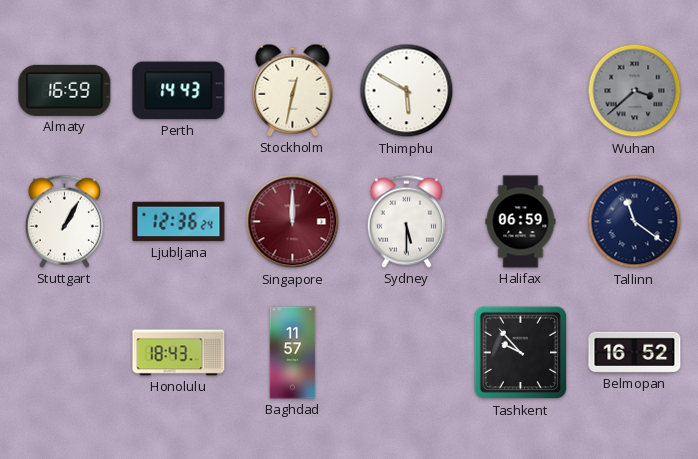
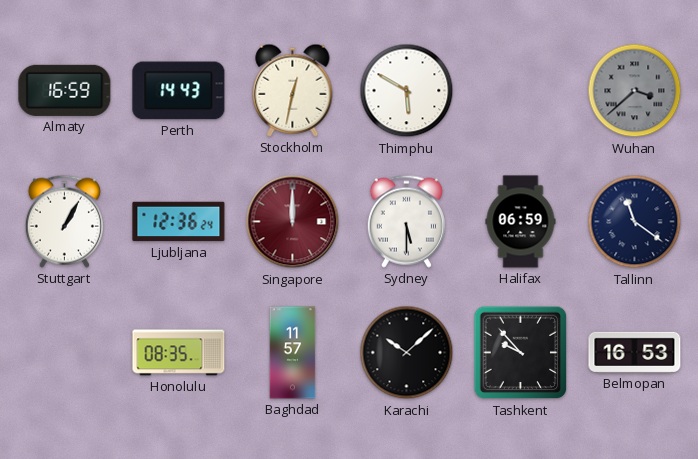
Honolulu: 18:43 -> 08:35
Karachi: none -> 10:08
Belmopan: 16:52 -> 16:53
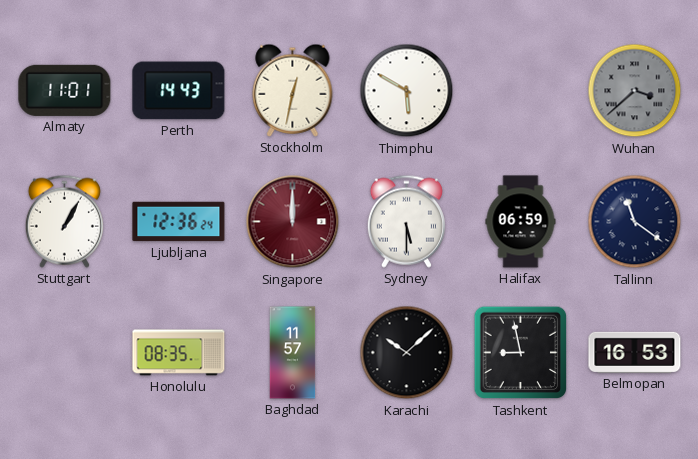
Almaty: 16:59 -> 11:01
Tashkent: 9:53 -> 8:58
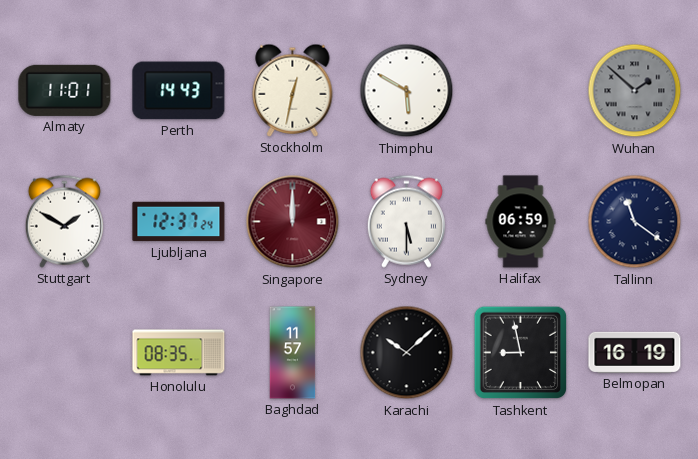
Wuhan: 3:38 -> 1:52
Stuttgart: 1:05 -> 1:50
Ljubljana: 12:36 -> 12:37
Belmopan: 16:53 -> 16:19
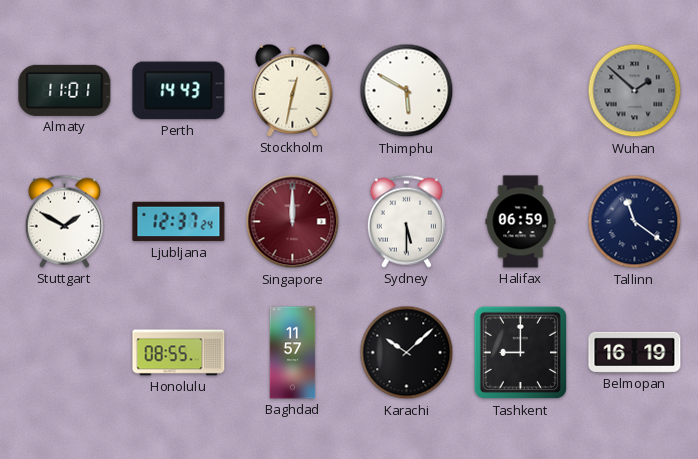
Honolulu: 08:35 -> 08:55
Tashkent: 8:58 -> 9:00
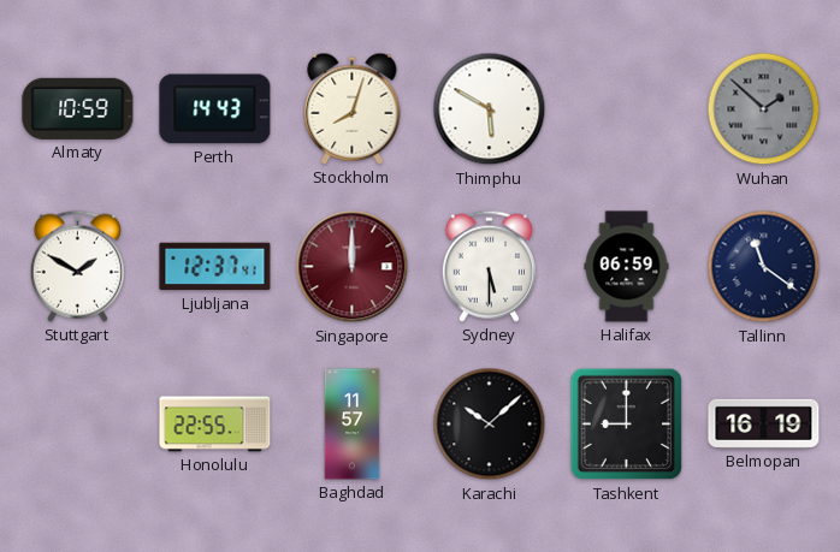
Almaty: 11:01 -> 10:59
Stockholm: 12:32 -> 8:03
Ljubljana: 12:37:24 -> 12:37:41
Honolulu: 08:55 -> 22:55
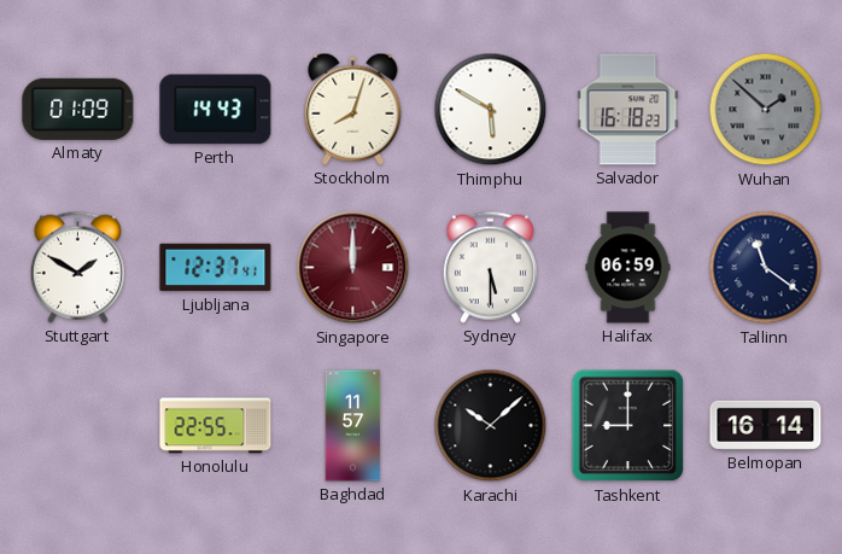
Almaty: 10:59 -> 01:09
Salvador: none -> 16:18
Belmopan: 16:19 -> 16:14
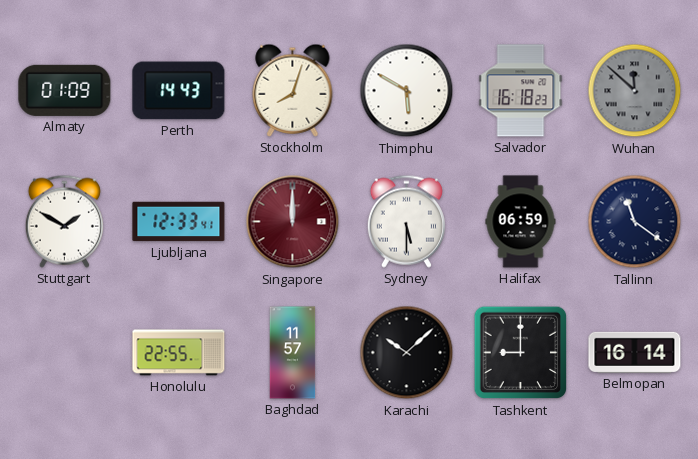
Wuhan: 1:52 -> 11:52
Ljubljana: 12:37 -> 12:33
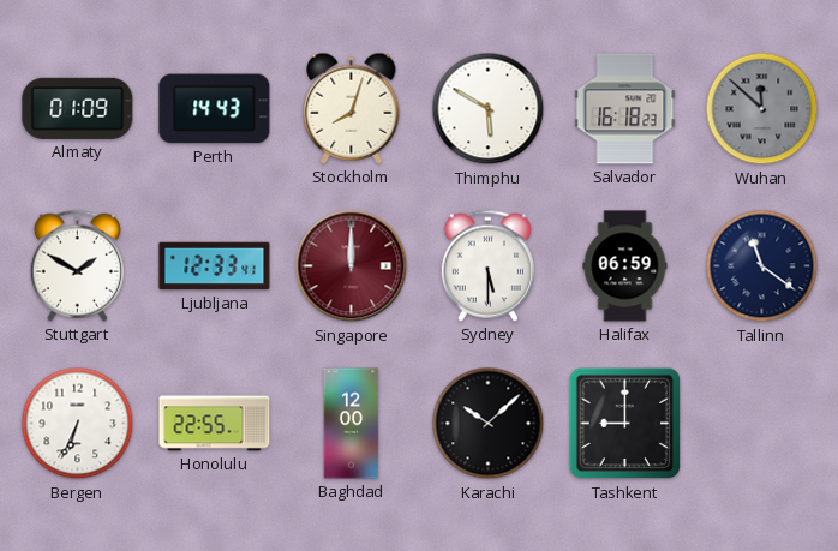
Bergen: none -> 6:34
Baghdad: 11:57 -> 12:00
Belmopan: 16:14 -> none
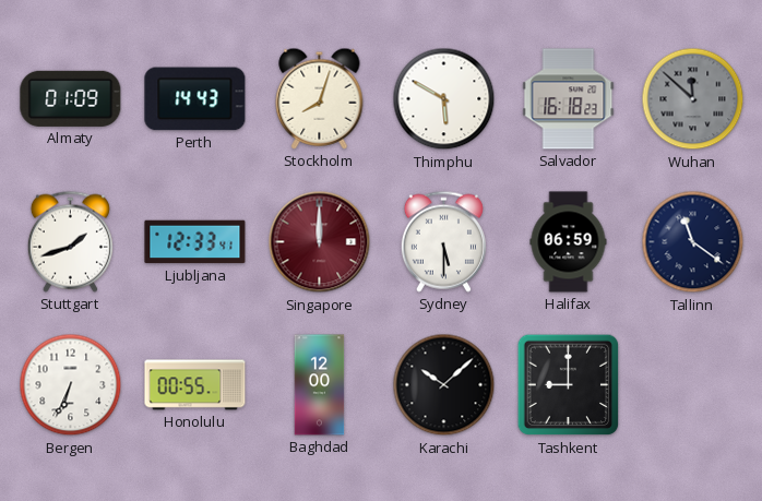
Stuttgart: 1:50 -> 1:42
Honolulu: 22:55 -> 00:55
